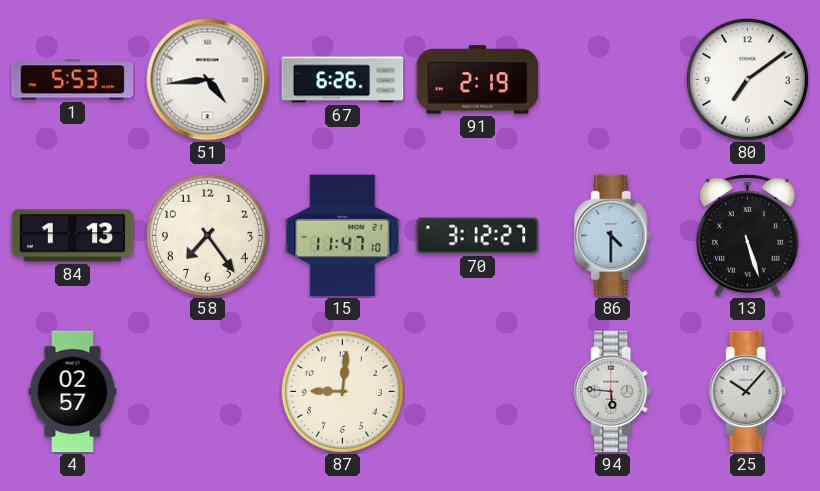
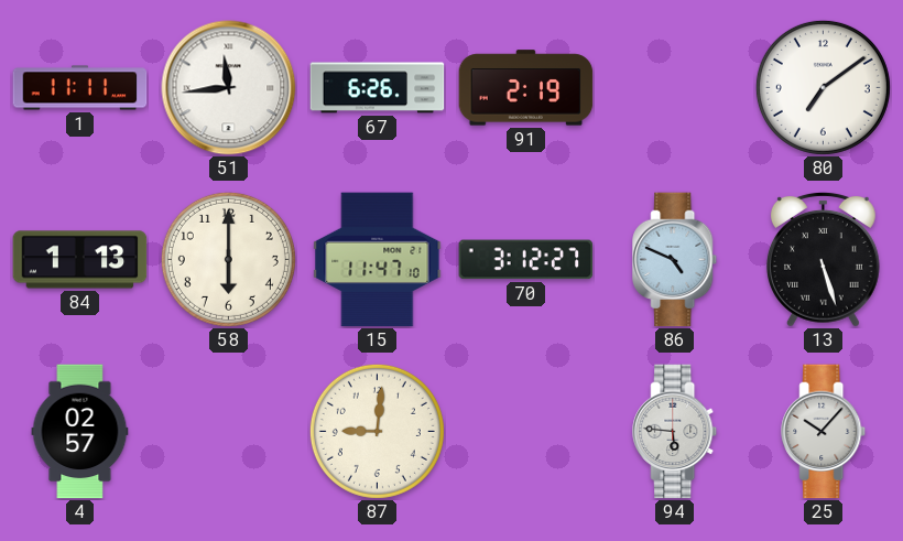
1: 5:53 -> 11:11
51: 4:44 -> 11:44
58: 7:24 -> 6:00
86: 4:30 -> 4:49
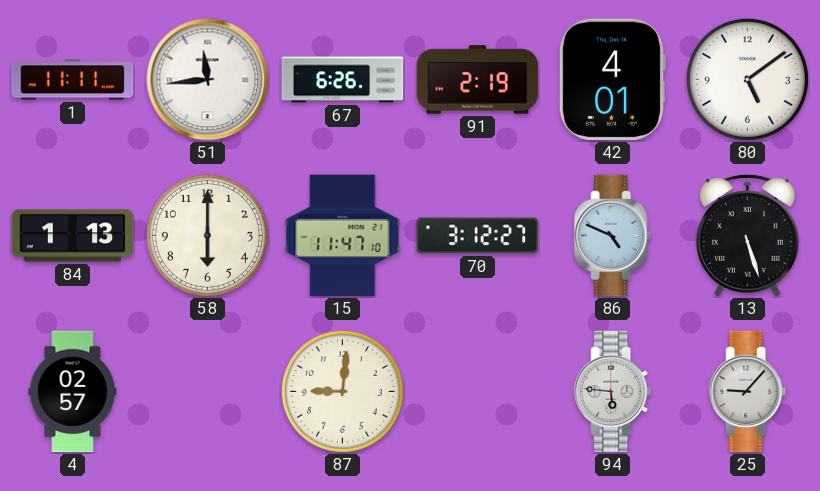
42: none -> 4:01
80: 7:09 -> 5:09
25: 10:07 -> 9:07
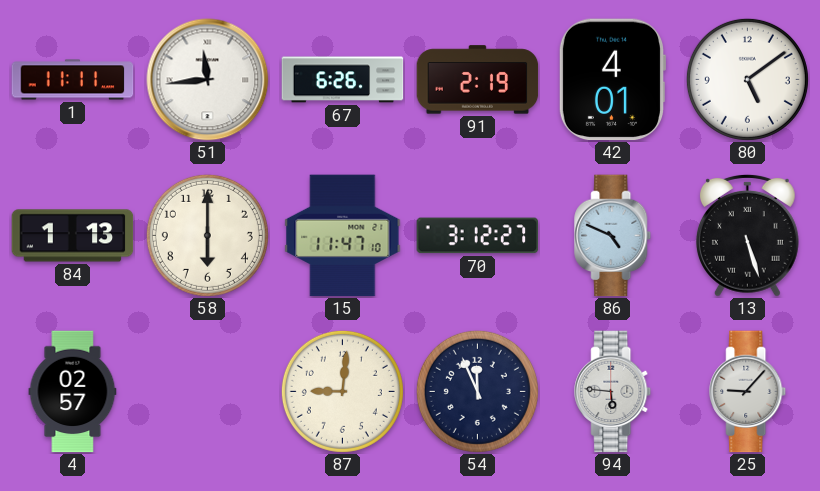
54: none -> 11:56
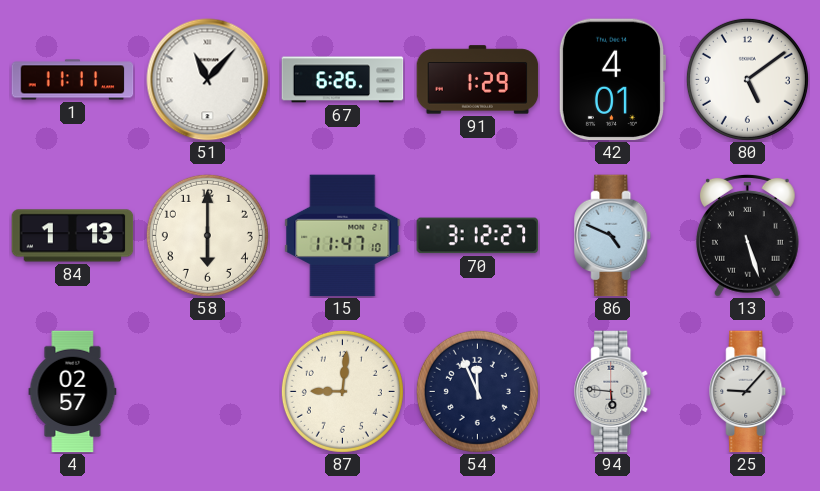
51: 11:44 -> 11:07
91: 2:19 -> 1:29
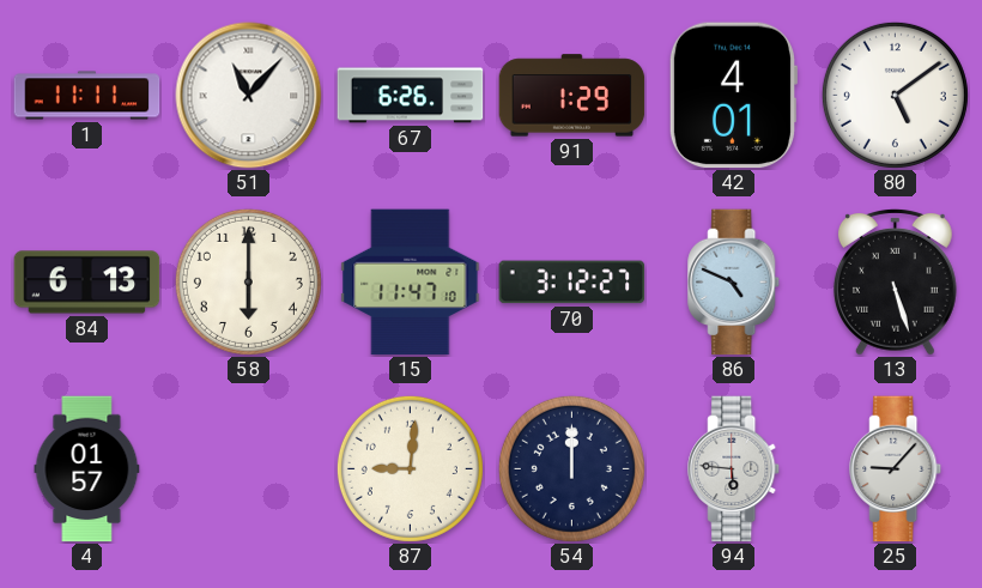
84: 1:13 -> 6:13
4: 02:57 -> 01:57
54: 11:56 -> 12:00
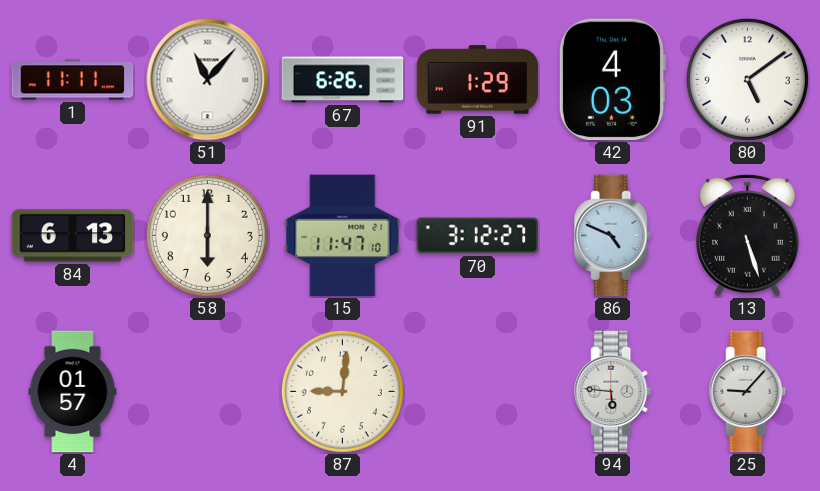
42: 4:01 -> 4:03
54: 12:00 -> none
